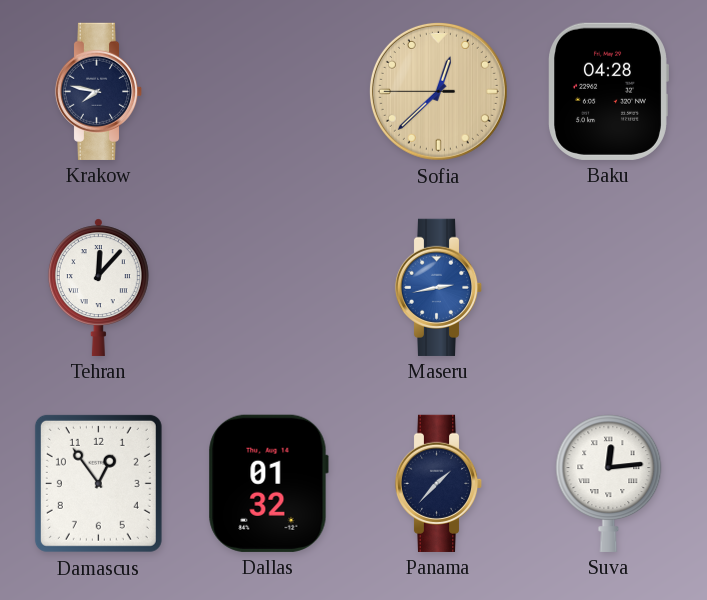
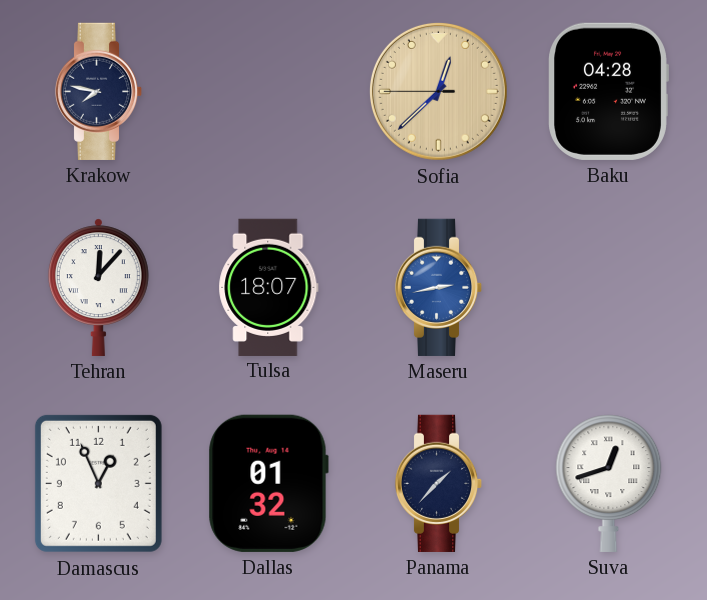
Tulsa: none -> 18:07
Damascus: 12:54 -> 12:56
Suva: 12:14 -> 12:42
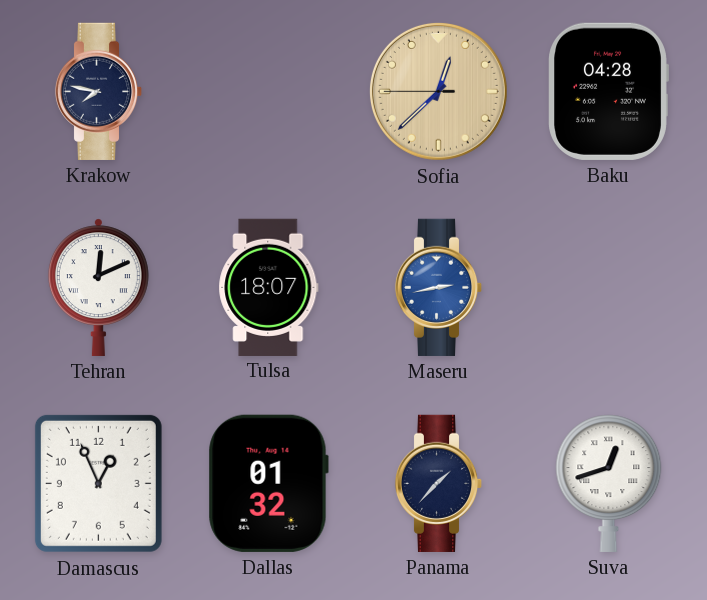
Tehran: 12:07 -> 12:11
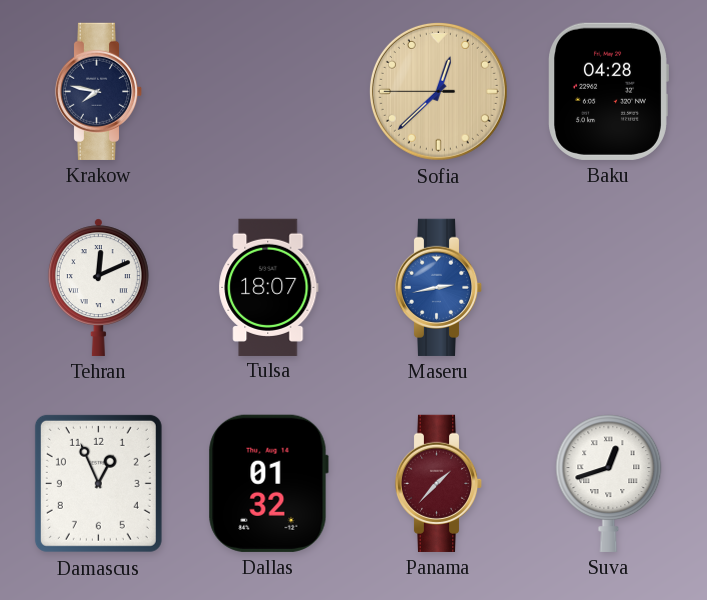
Panama dial: navy -> burgundy
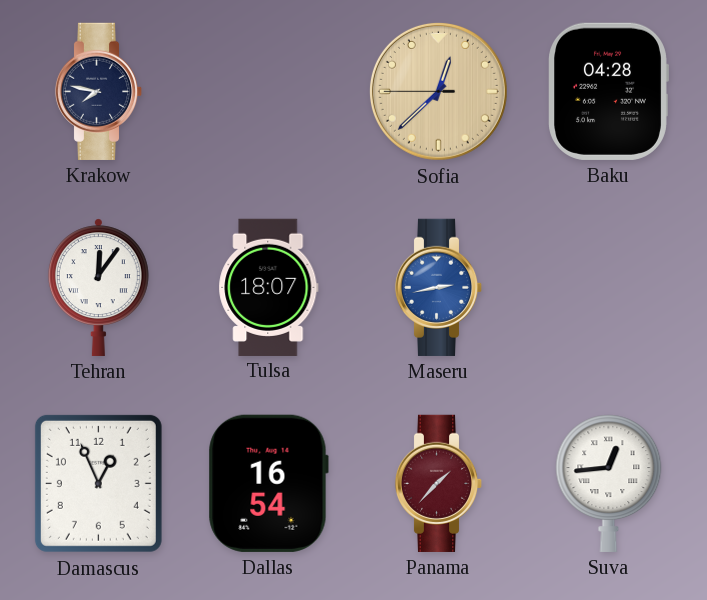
Tehran: 12:11 -> 12:06
Dallas: 01:32 -> 16:54
Suva: 12:42 -> 12:44
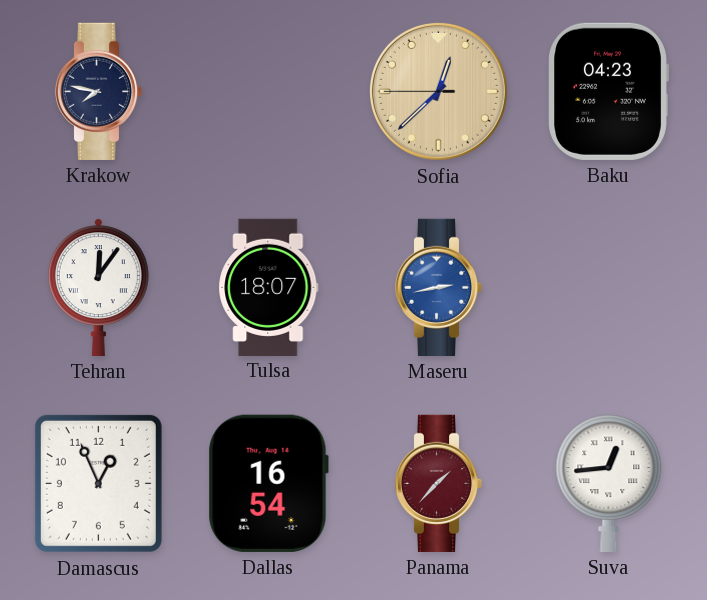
Baku: 04:28 -> 04:23
